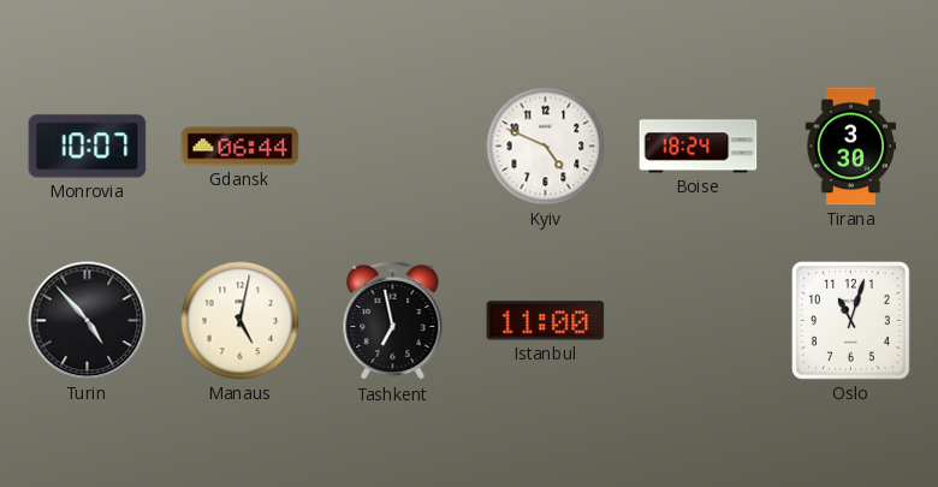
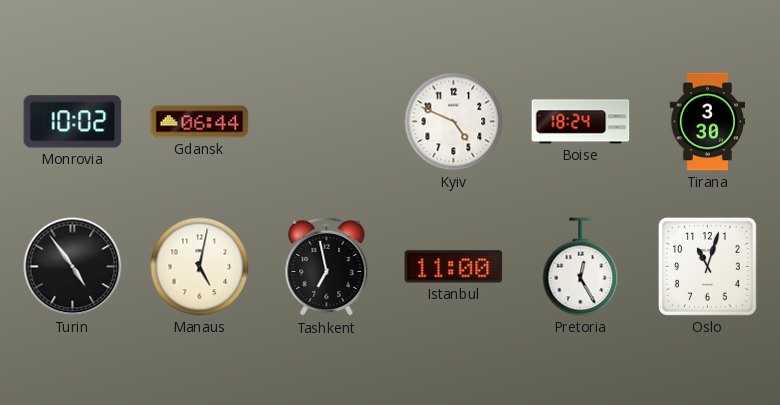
Monrovia: 10:07 -> 10:02
Turin: 4:53 -> 4:54
Pretoria: none -> 12:25
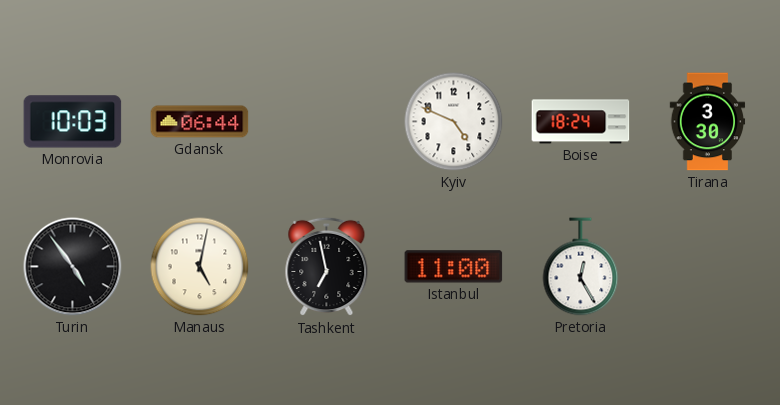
Monrovia: 10:02 -> 10:03
Oslo: 11:03 -> none
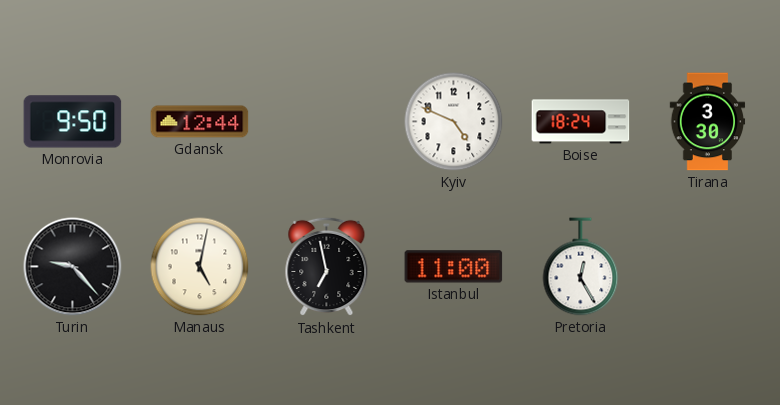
Monrovia: 10:03 -> 9:50
Gdansk: 06:44 -> 12:44
Turin: 4:54 -> 9:23
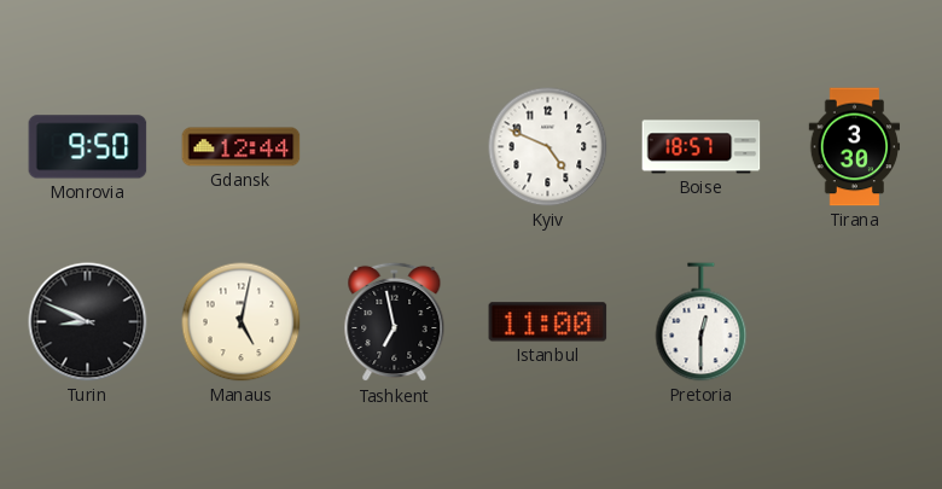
Boise: 18:24 -> 18:57
Turin: 9:23 -> 8:49
Pretoria: 12:25 -> 12:30
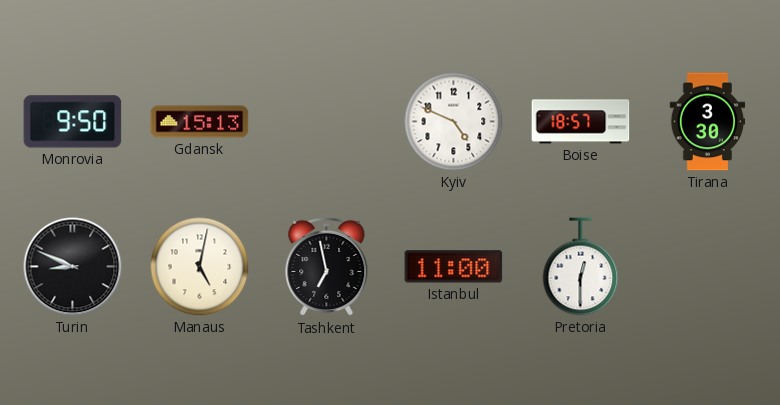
Gdansk: 12:44 -> 15:13
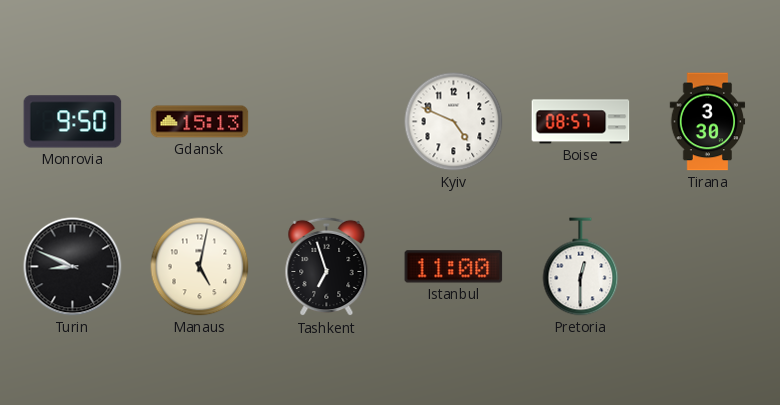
Boise: 18:57 -> 08:57
Tashkent: 6:58 -> 6:57
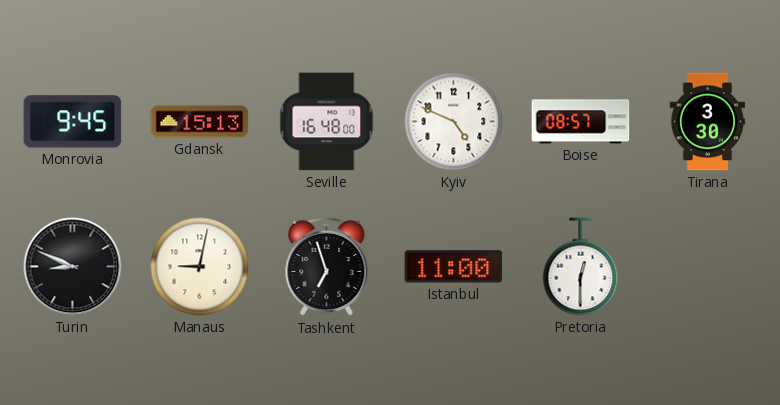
Monrovia: 9:50 -> 9:45
Seville: none -> 16:48
Manaus: 5:02 -> 9:02
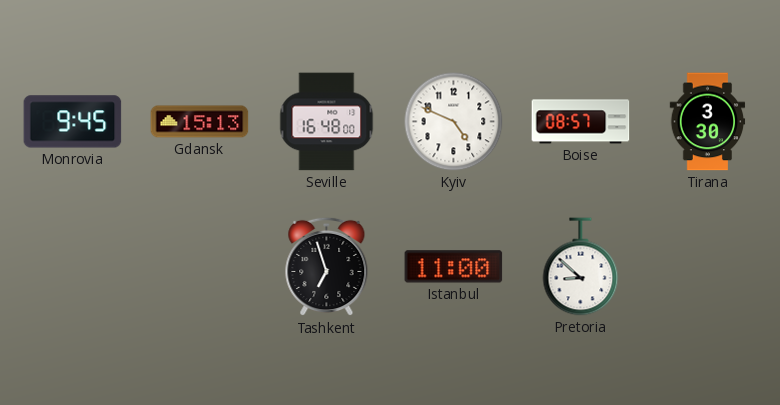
Turin: 8:49 -> none
Manaus: 9:02 -> none
Pretoria: 12:30 -> 8:52
